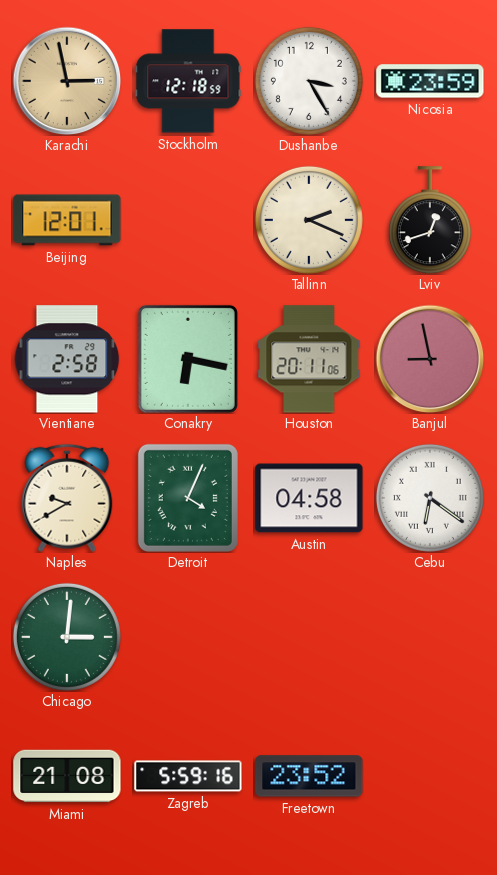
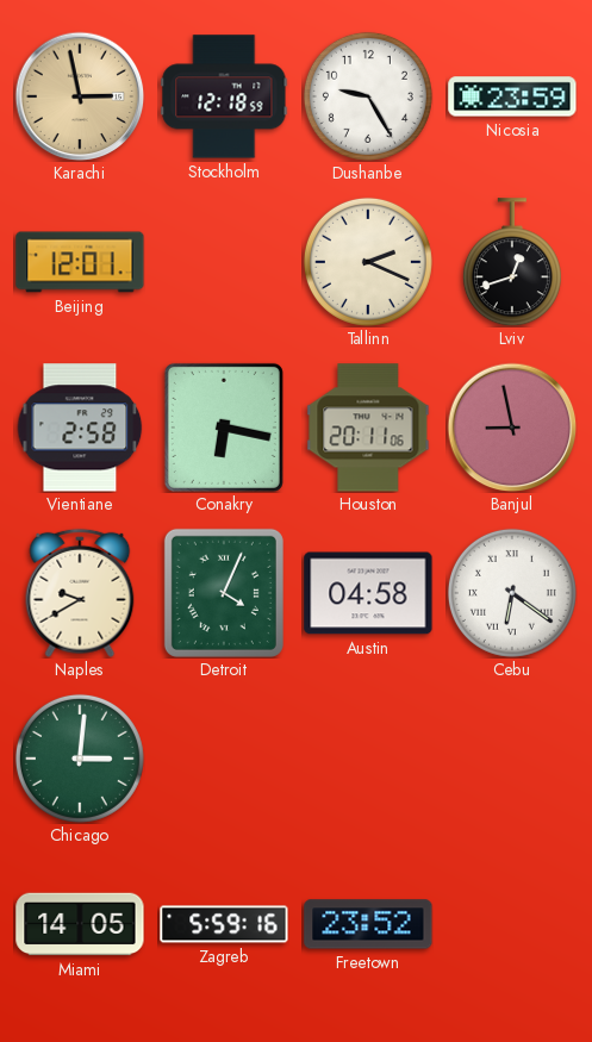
Dushanbe: 3:25 -> 9:25
Miami: 21:08 -> 14:05
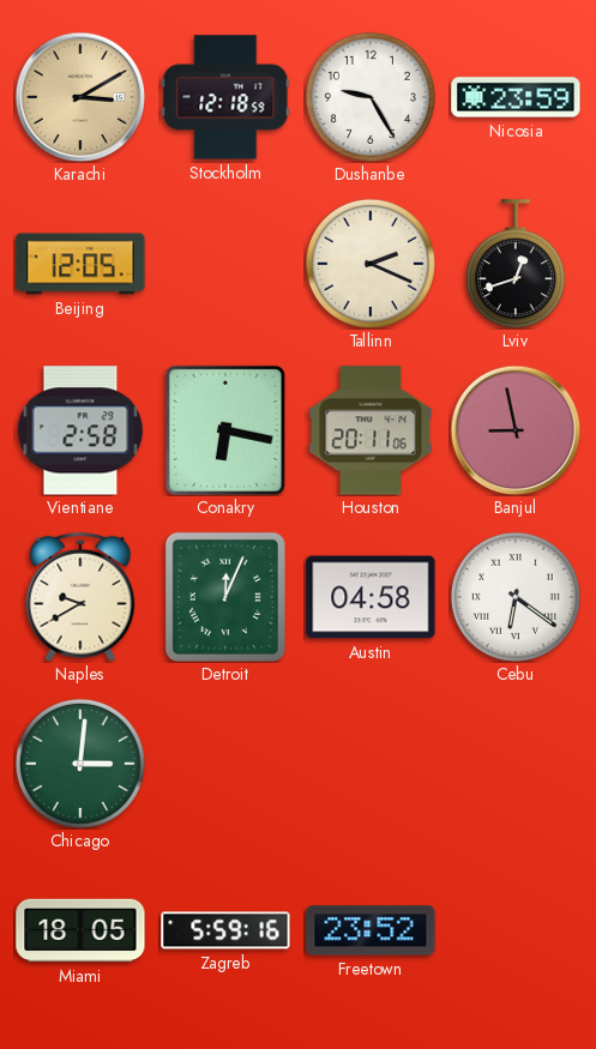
Karachi: 2:58 -> 3:10
Beijing: 12:01 -> 12:05
Detroit: 4:04 -> 12:04
Miami: 14:05 -> 18:05
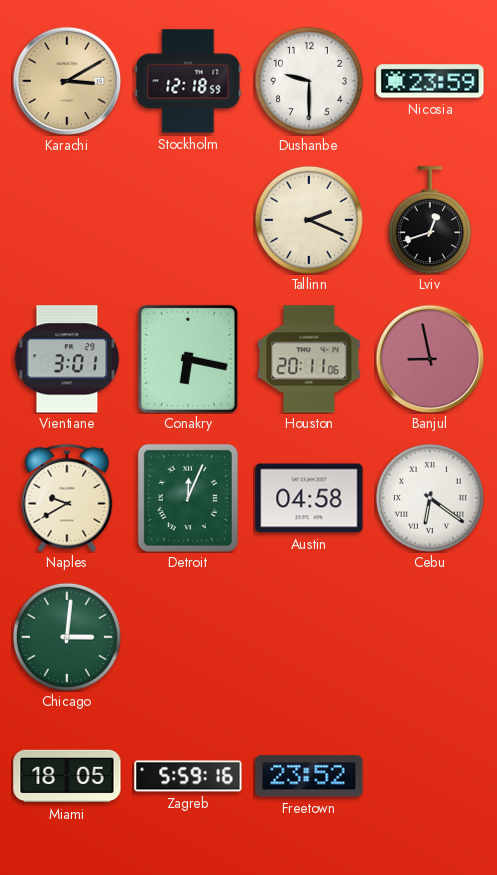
Dushanbe: 9:25 -> 9:30
Beijing: 12:05 -> none
Vientiane: 2:58 -> 3:01
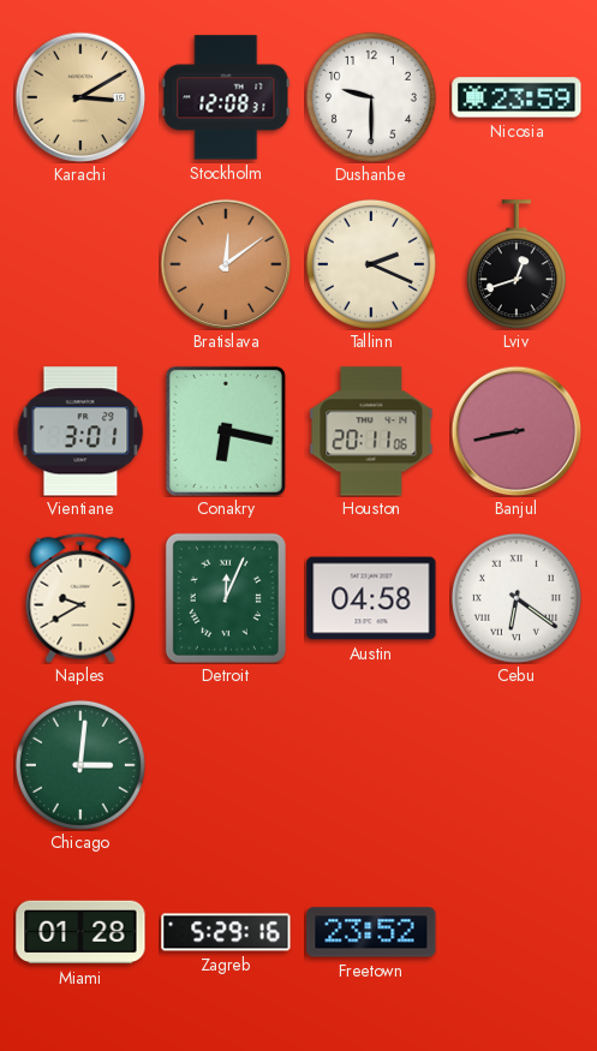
Stockholm: 12:18 -> 12:08
Bratislava: none -> 12:09
Banjul: 8:58 -> 8:43
Miami: 18:05 -> 01:28
Zagreb: 5:59 -> 5:29
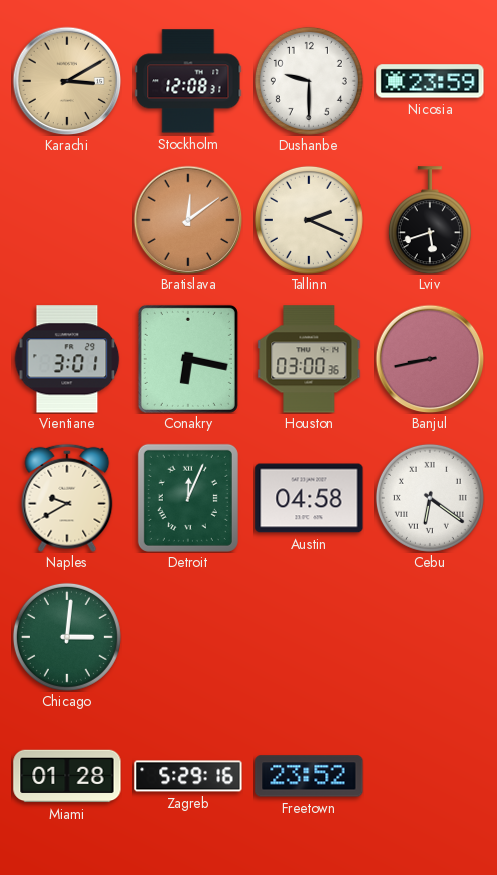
Lviv: 12:42 -> 5:42
Houston: 20:11 -> 03:00
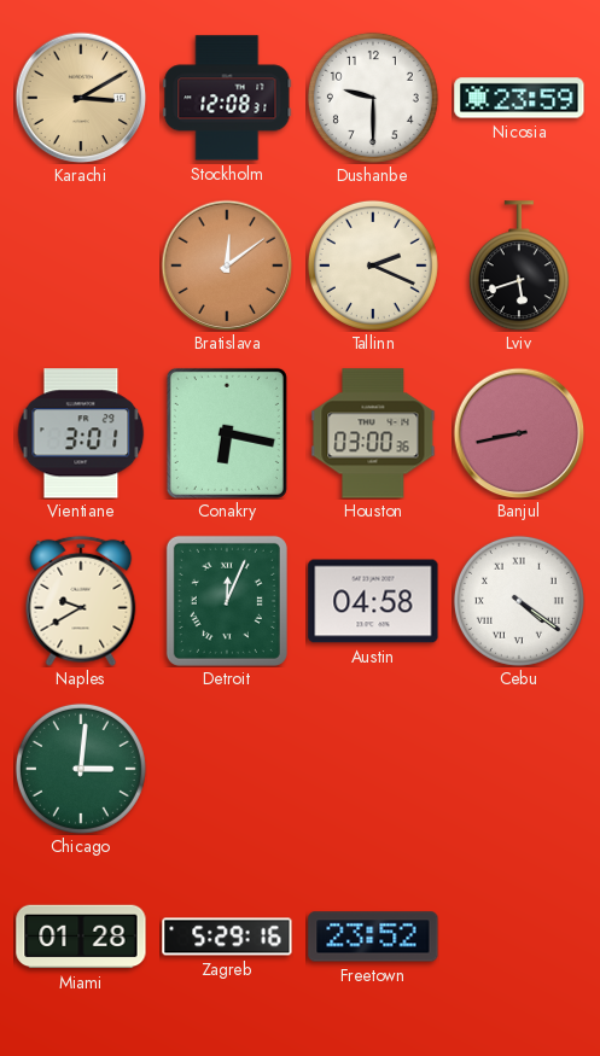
Cebu: 6:21 -> 4:21
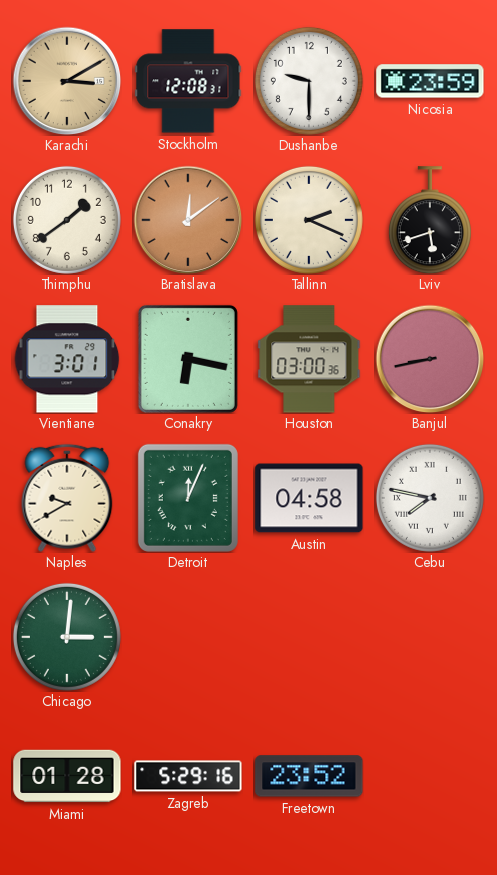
Thimphu: none -> 1:39
Cebu: 4:21 -> 7:47
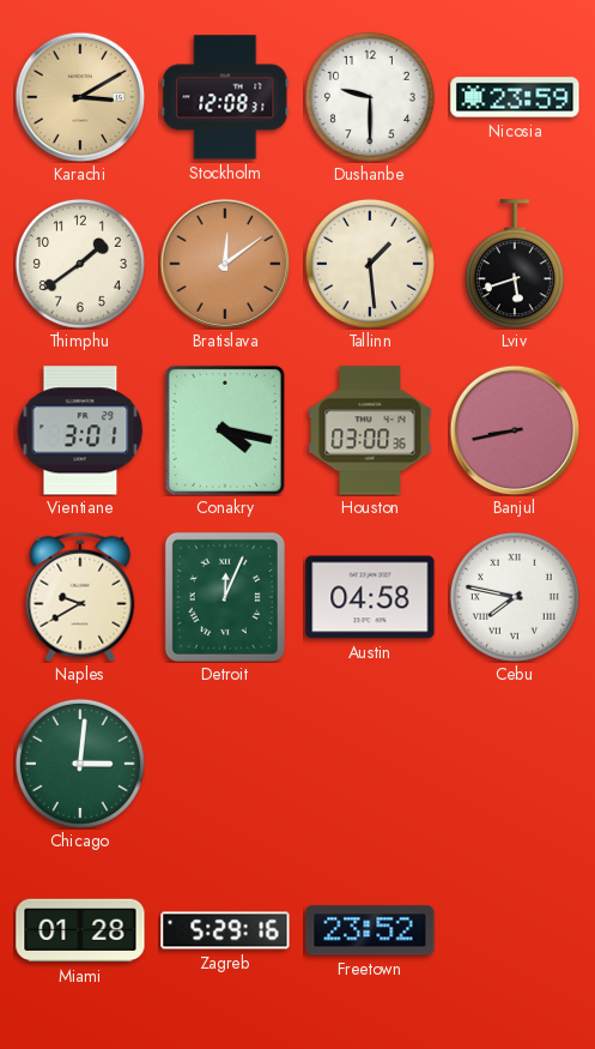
Tallinn: 2:19 -> 1:29
Conakry: 6:17 -> 4:17
